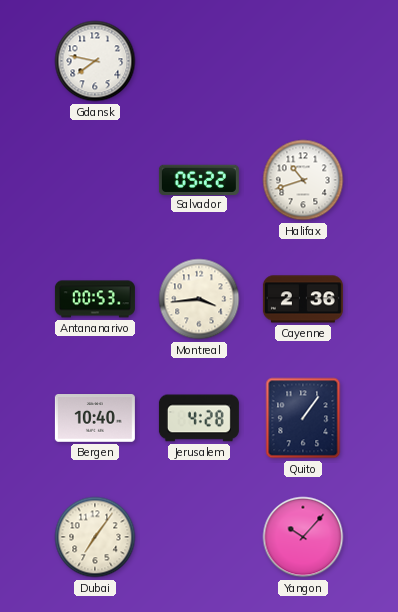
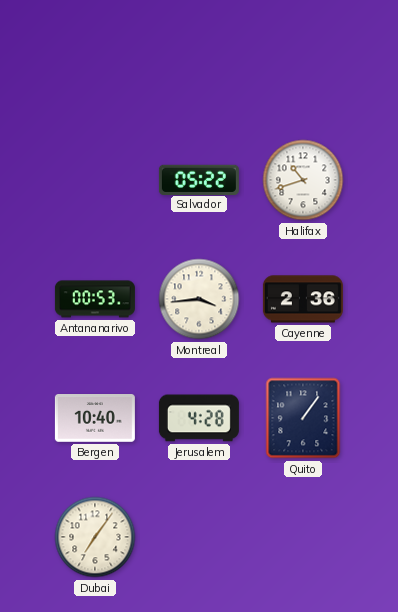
Gdansk: 7:47 -> none
Yangon: 10:07 -> none
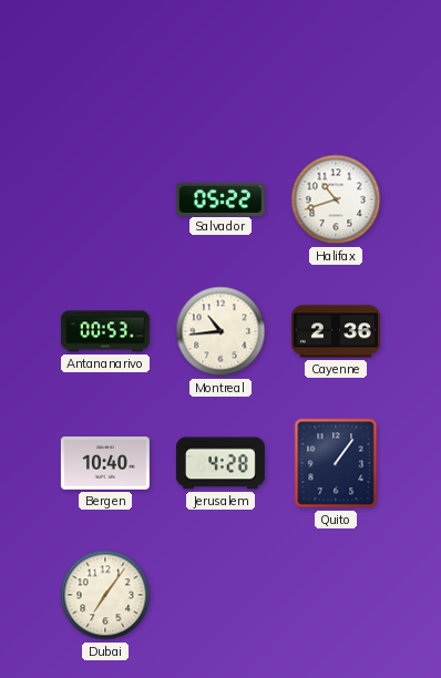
Montreal: 3:44 -> 10:44
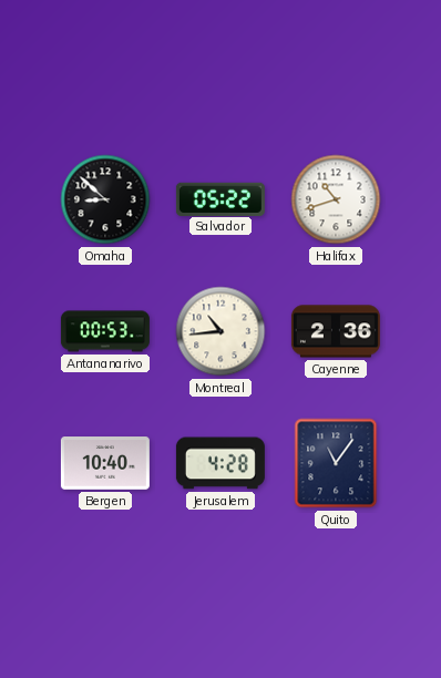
Omaha: none -> 8:52
Quito: 1:06 -> 11:06
Dubai: 7:06 -> none
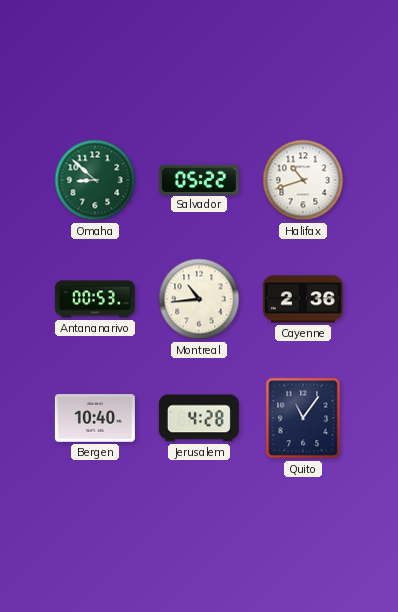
Omaha dial: black -> green
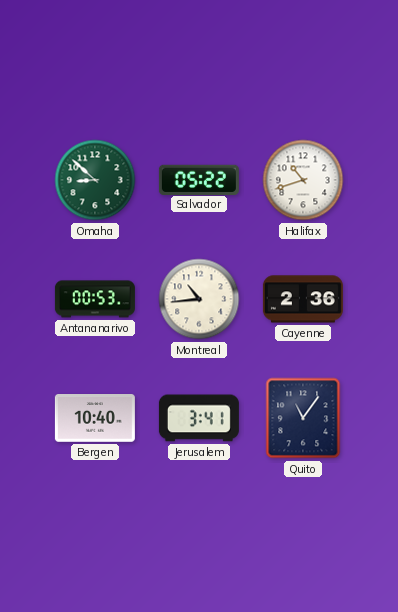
Jerusalem: 4:28 -> 3:41
